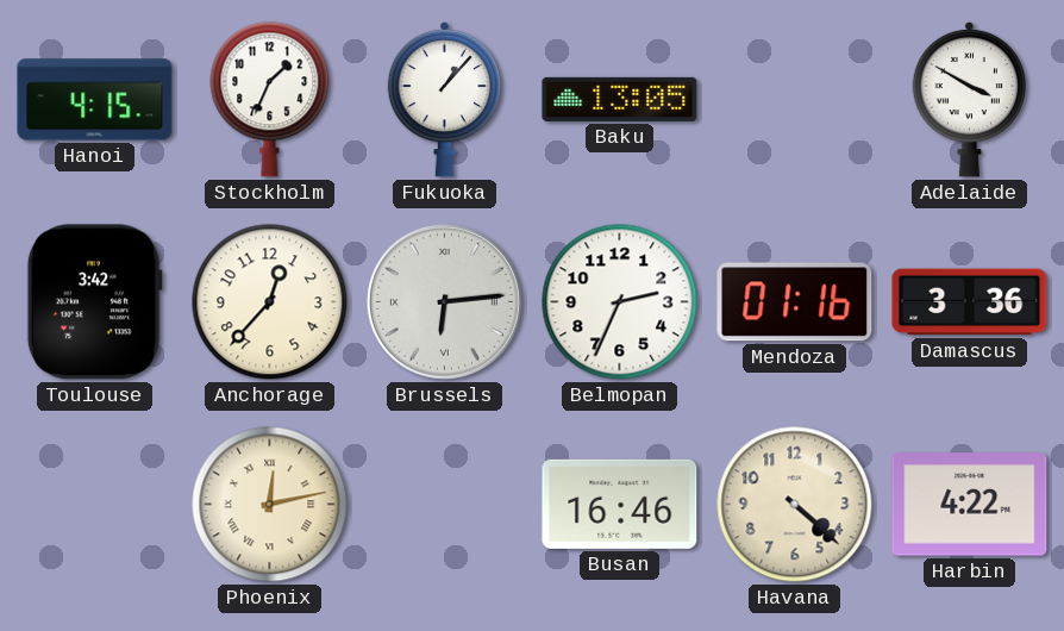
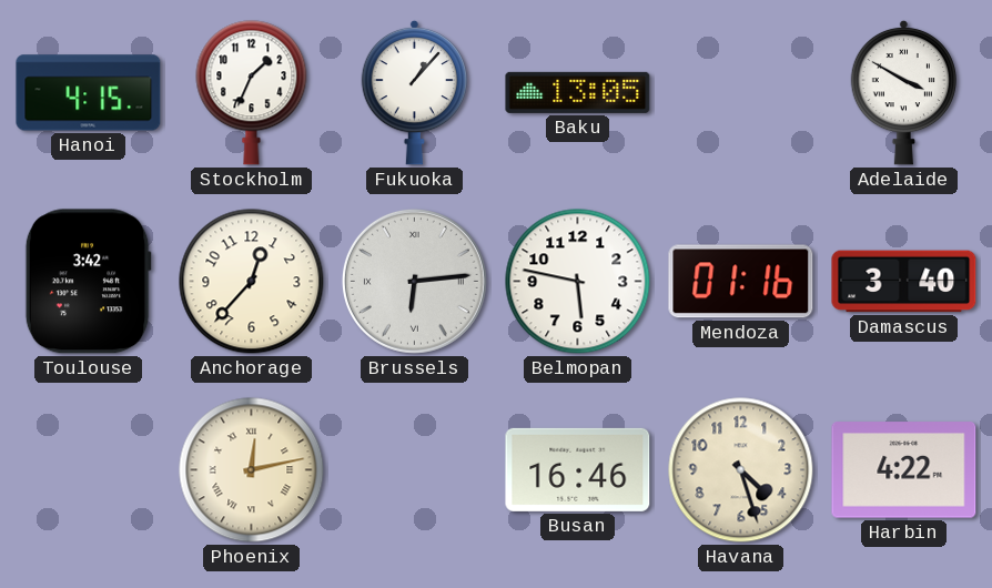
Belmopan: 2:34 -> 5:47
Damascus: 3:36 -> 3:40
Havana: 4:22 -> 4:27
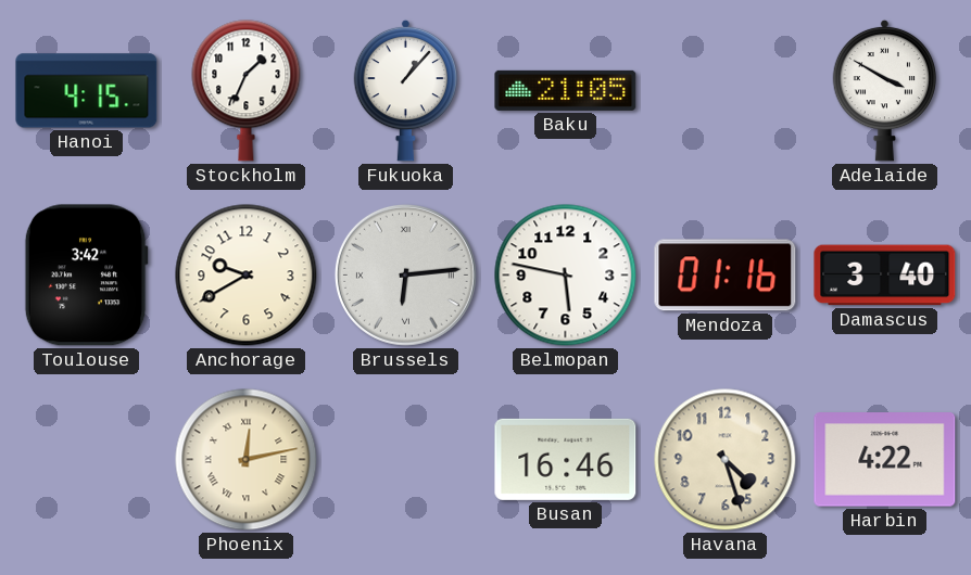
Baku: 13:05 -> 21:05
Anchorage: 12:37 -> 9:40
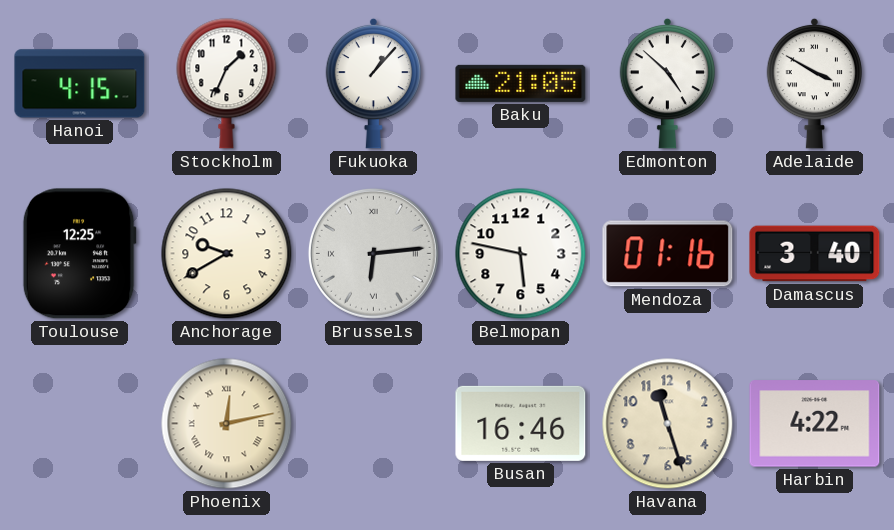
Edmonton: none -> 4:52
Toulouse: 3:42 -> 12:25
Havana: 4:27 -> 11:27
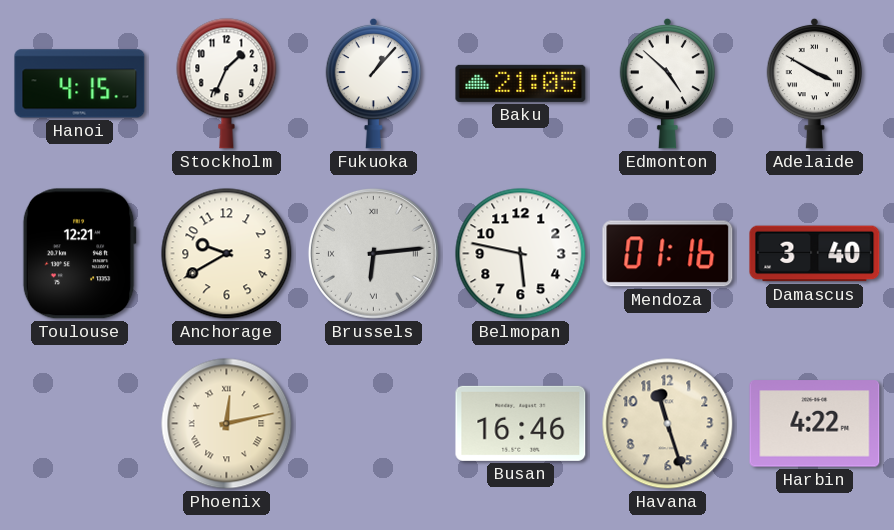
Toulouse: 12:25 -> 12:21
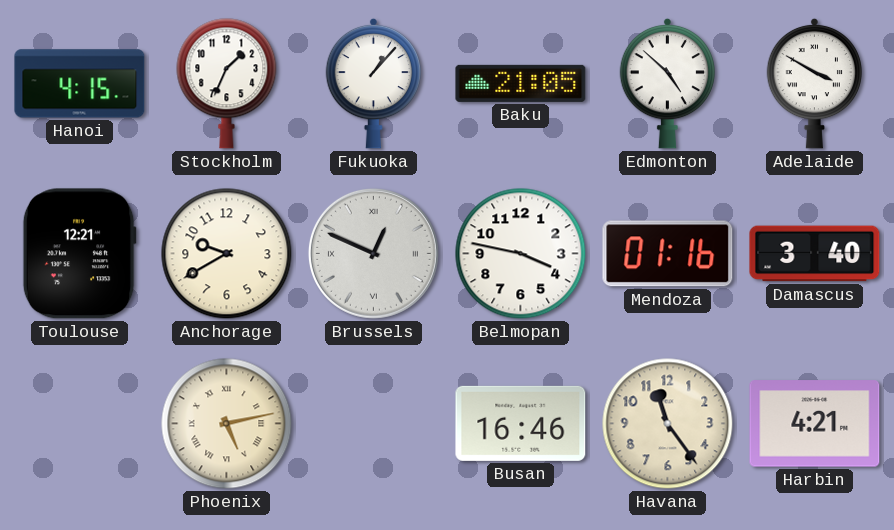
Brussels: 6:14 -> 12:49
Belmopan: 5:47 -> 3:47
Phoenix: 12:13 -> 5:13
Havana: 11:27 -> 11:24
Harbin: 4:22 -> 4:21
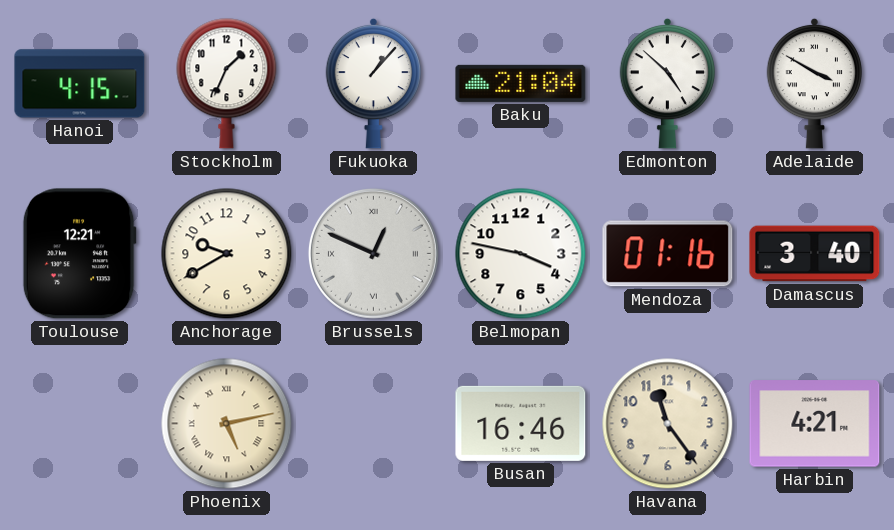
Baku: 21:05 -> 21:04
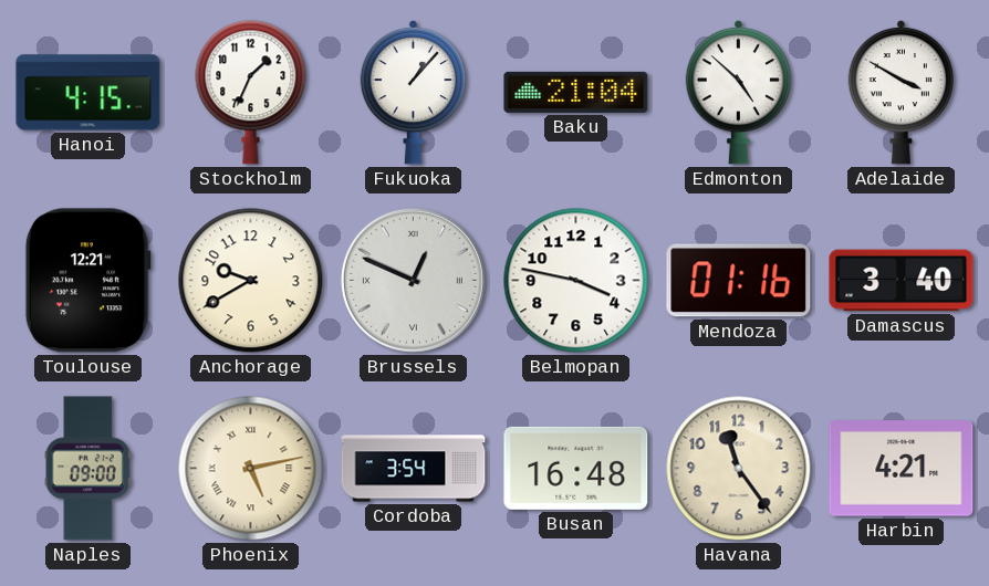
Naples: none -> 09:00
Cordoba: none -> 3:54
Busan: 16:46 -> 16:48
